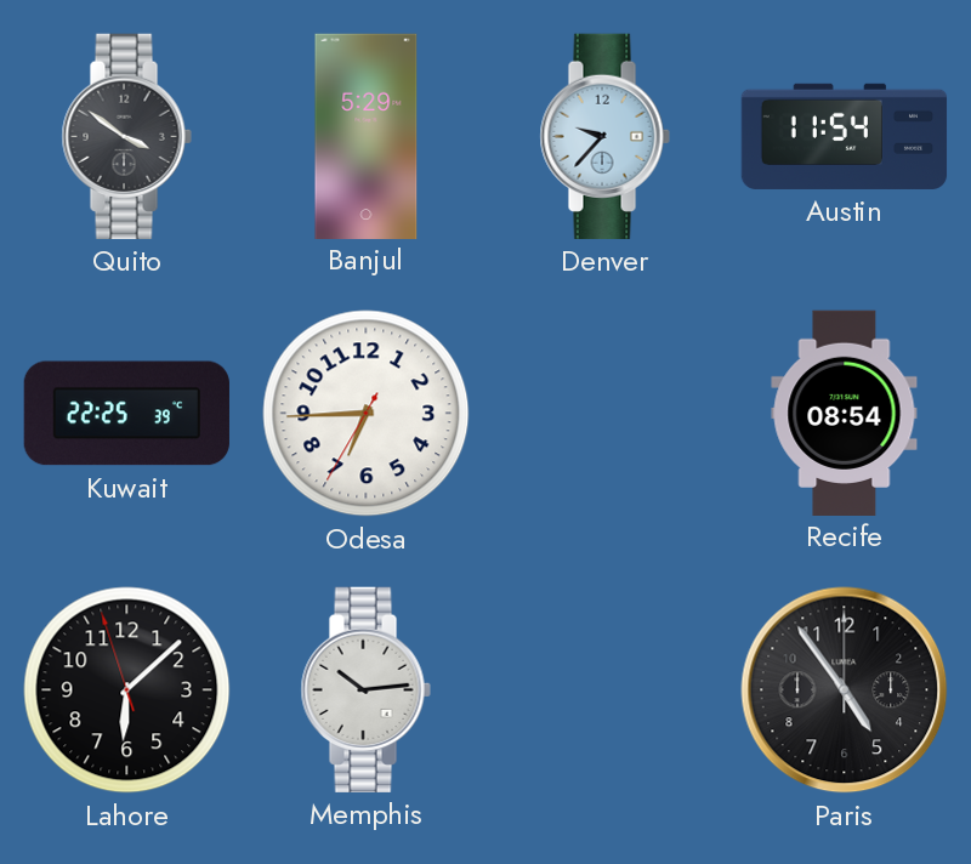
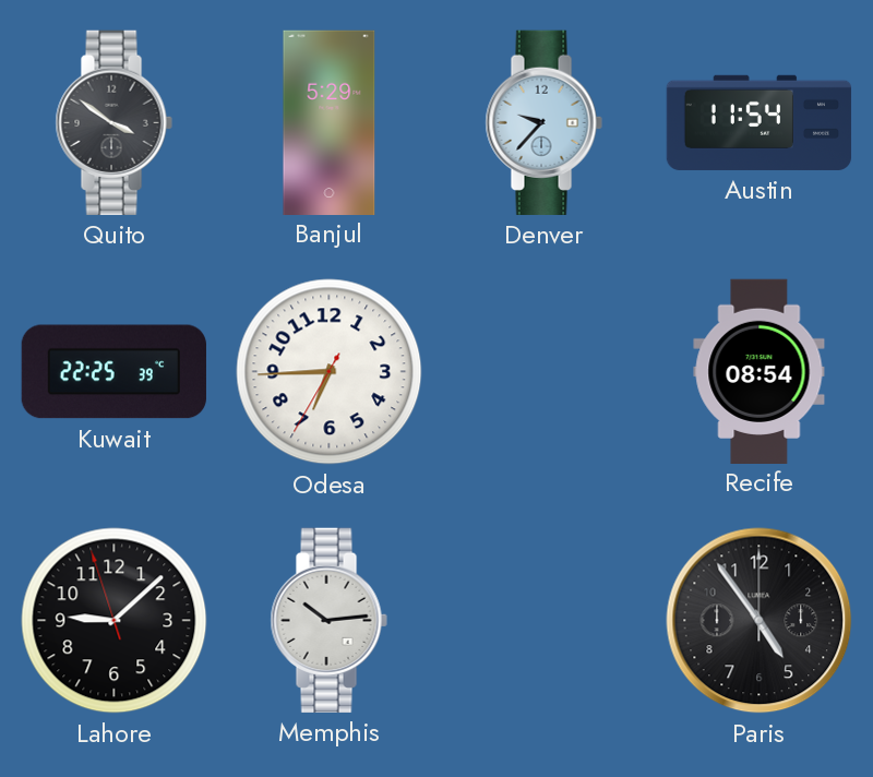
Lahore: 6:07 -> 9:07
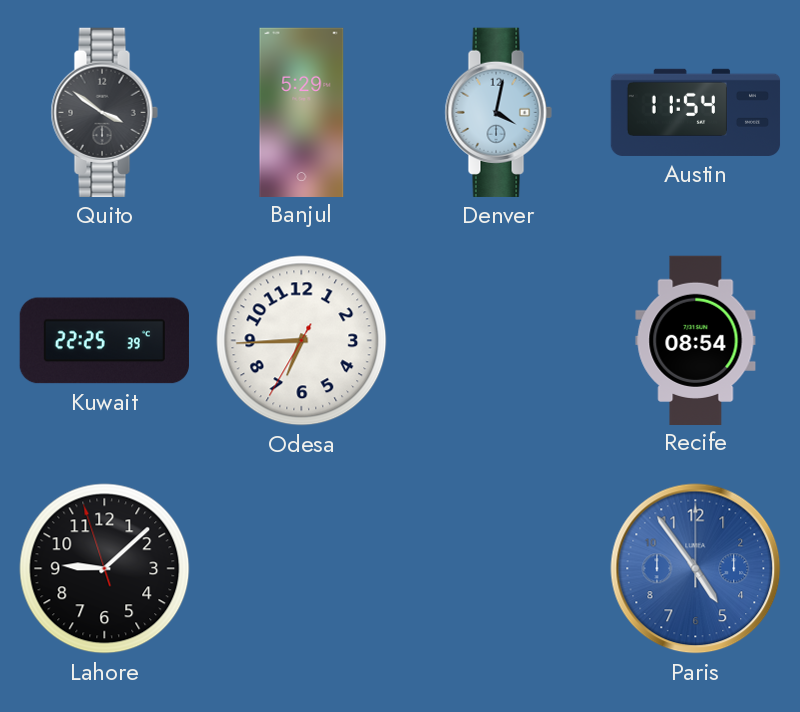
Denver: 9:37 -> 4:02
Memphis: 10:14 -> none
Paris dial: black -> blue
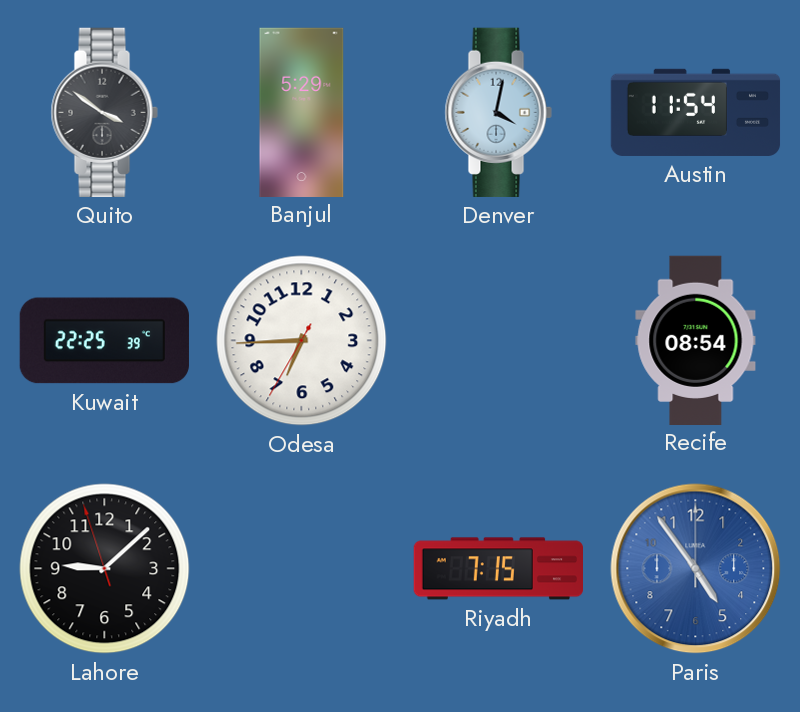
Riyadh: none -> 7:15
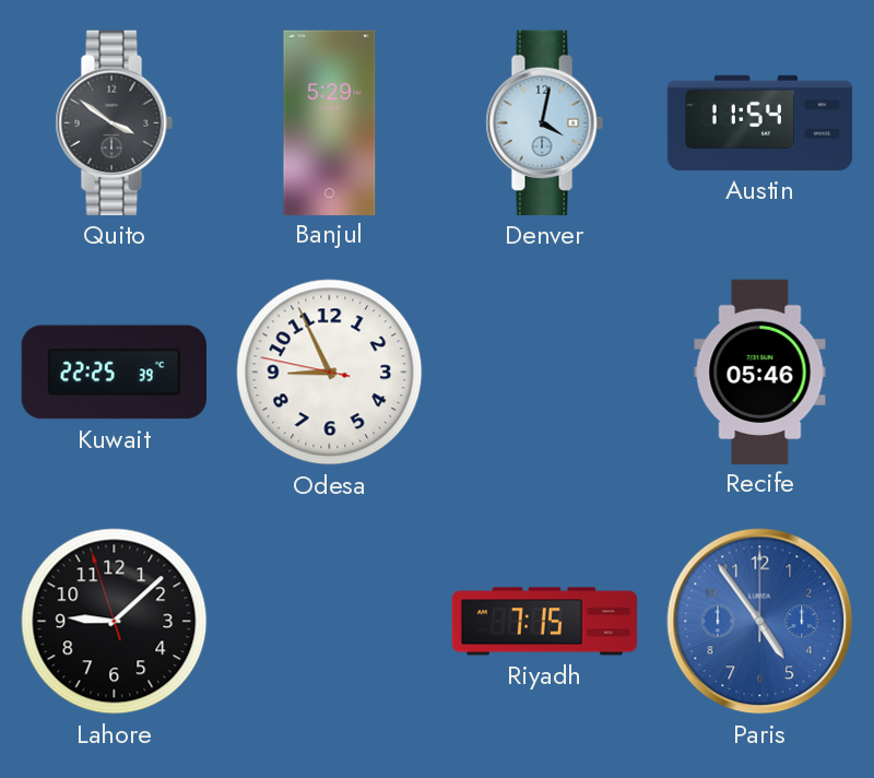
Odesa: 6:44 -> 8:55
Recife: 08:54 -> 05:46
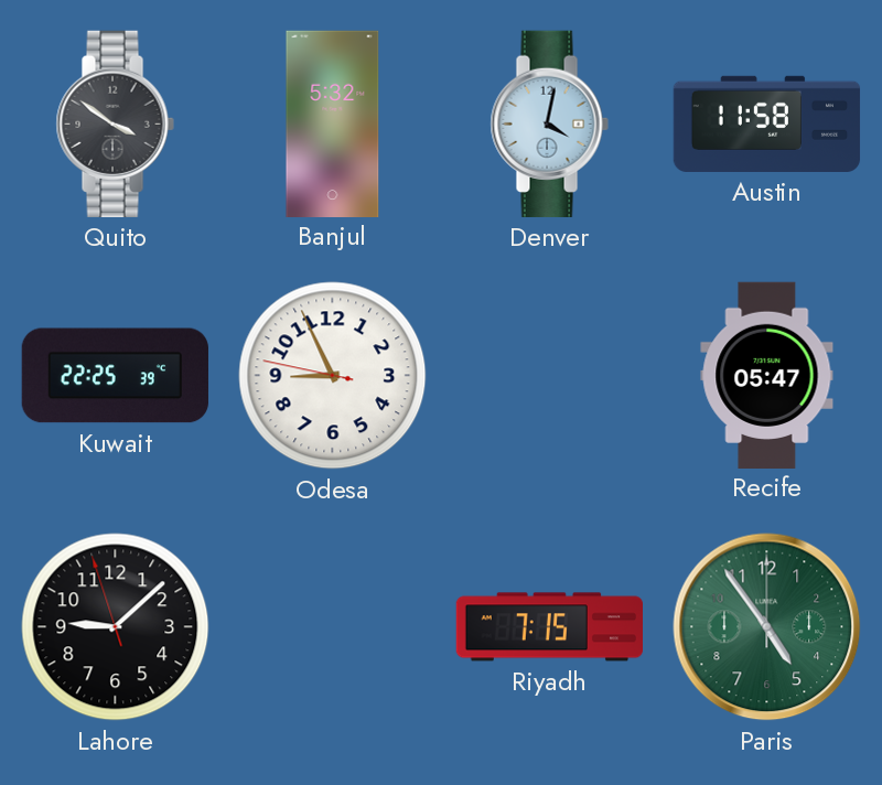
Banjul: 5:29 -> 5:32
Austin: 11:54 -> 11:58
Recife: 05:46 -> 05:47
Paris dial: blue -> green
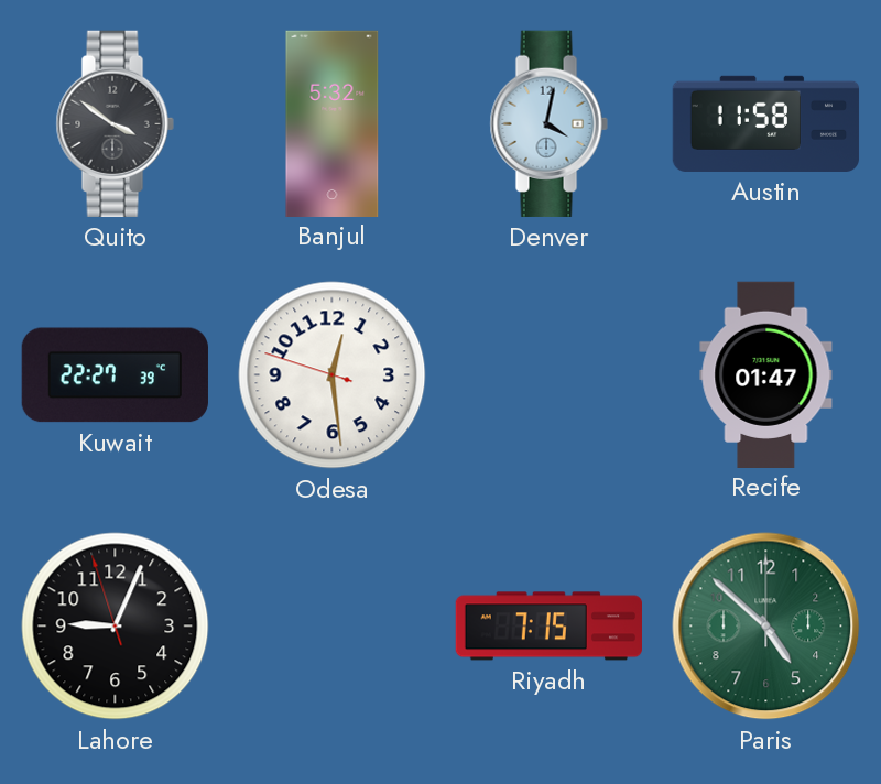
Kuwait: 22:25 -> 22:27
Odesa: 8:55 -> 12:28
Recife: 05:47 -> 01:47
Lahore: 9:07 -> 9:03
Paris: 4:54 -> 4:52
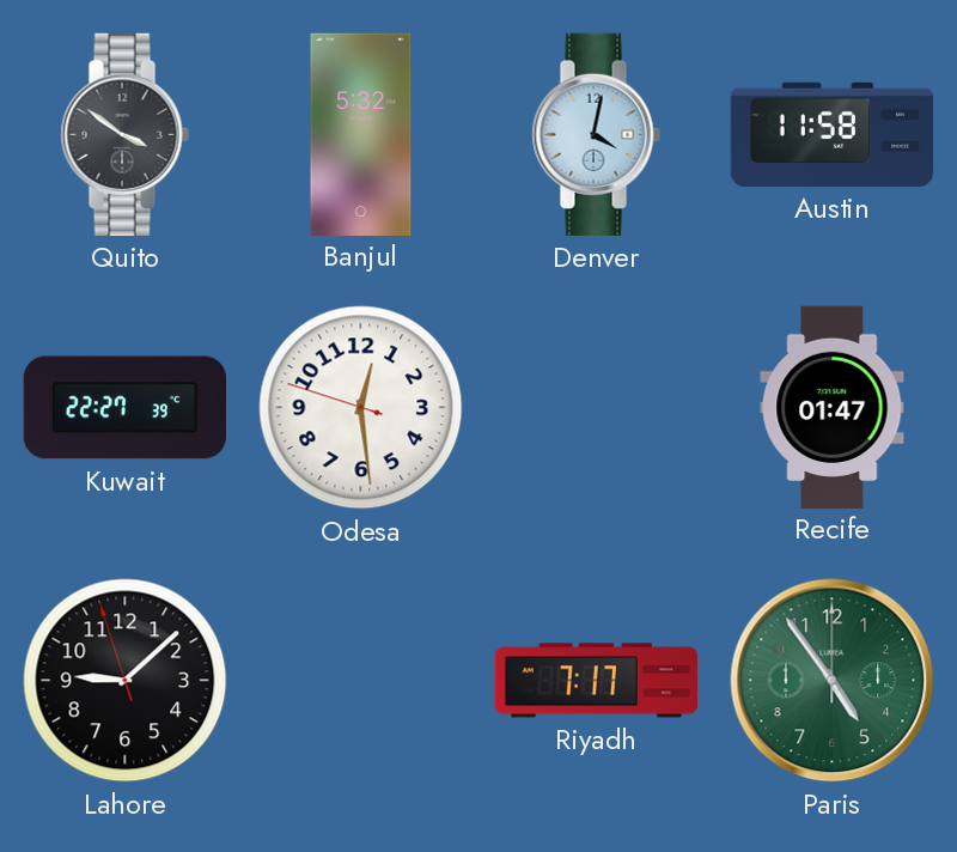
Lahore: 9:03 -> 9:07
Riyadh: 7:15 -> 7:17
Paris: 4:52 -> 4:54
